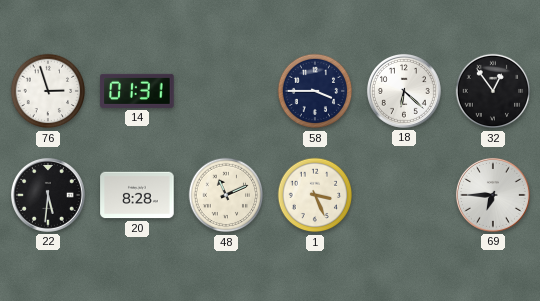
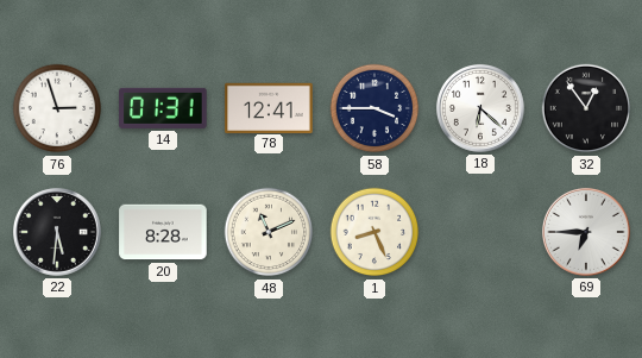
78: none -> 12:41
1: 3:26 -> 8:26
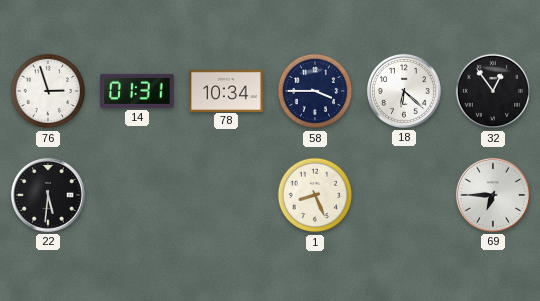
78: 12:41 -> 10:34
20: 8:28 -> none
48: 11:11 -> none
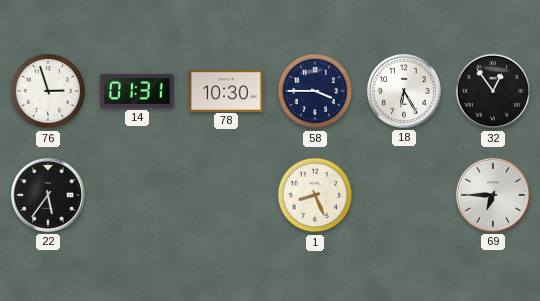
78: 10:34 -> 10:30
18: 6:22 -> 6:25
22: 5:31 -> 5:36
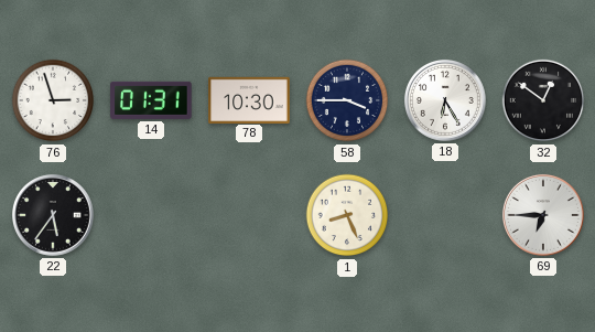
32: 12:54 -> 12:51
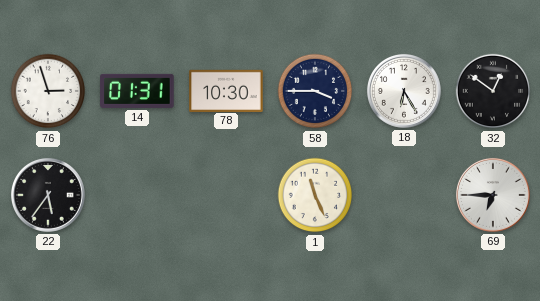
1: 8:26 -> 11:26
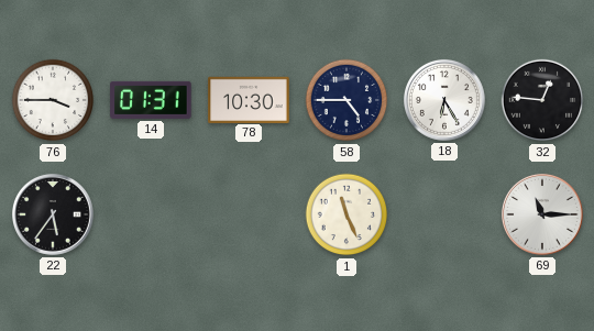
76: 2:57 -> 3:45
58: 3:45 -> 4:45
32: 12:51 -> 12:46
69: 6:45 -> 11:15
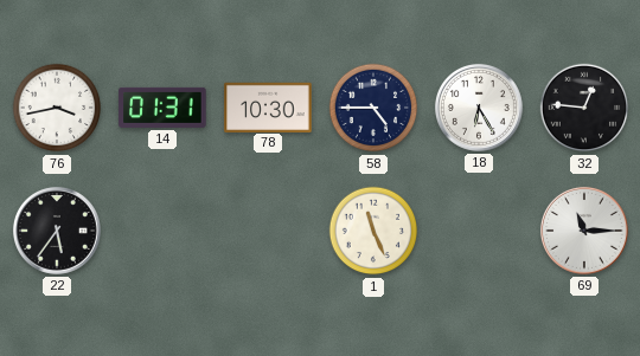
76: 3:45 -> 3:43
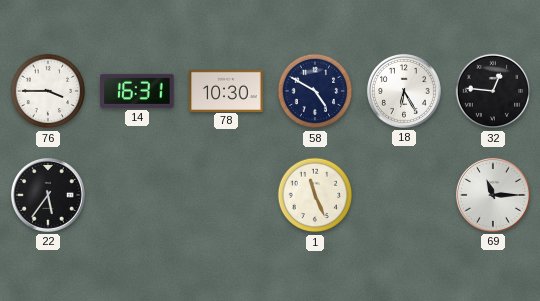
76: 3:43 -> 3:45
14: 01:31 -> 16:31
58: 4:45 -> 4:50
